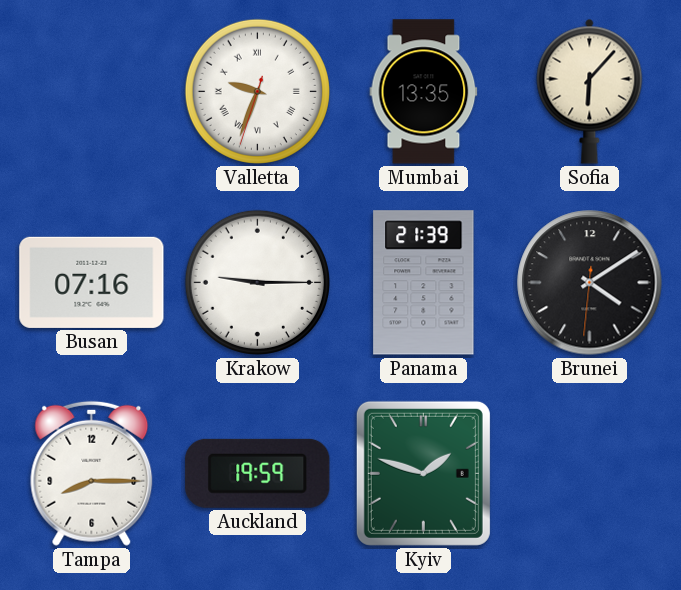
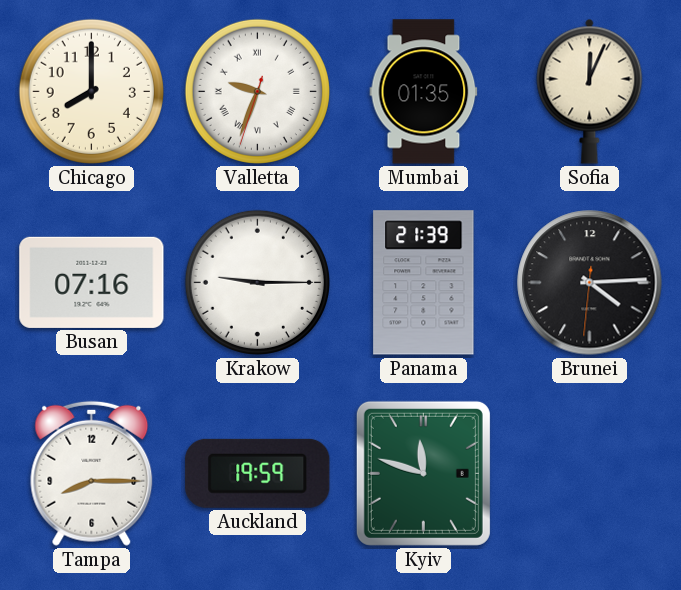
Chicago: none -> 8:00
Mumbai: 13:35 -> 01:35
Sofia: 6:07 -> 12:04
Brunei: 4:09 -> 4:14
Kyiv: 1:48 -> 11:48
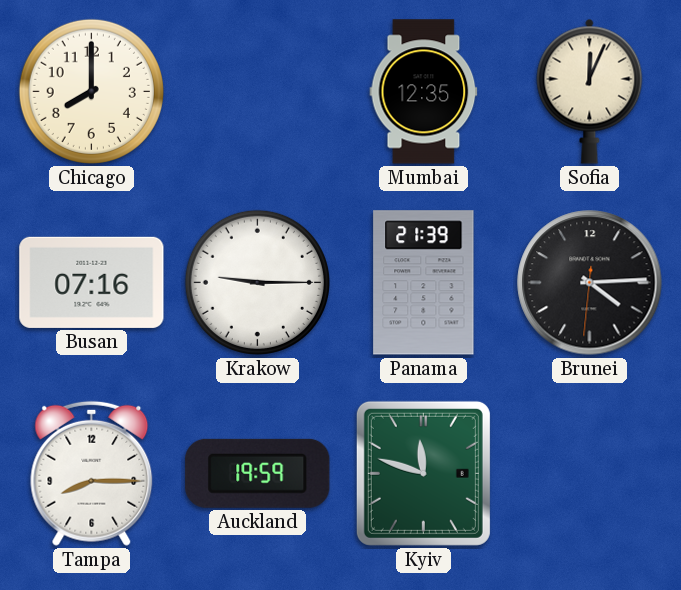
Valletta: 9:33 -> none
Mumbai: 01:35 -> 12:35
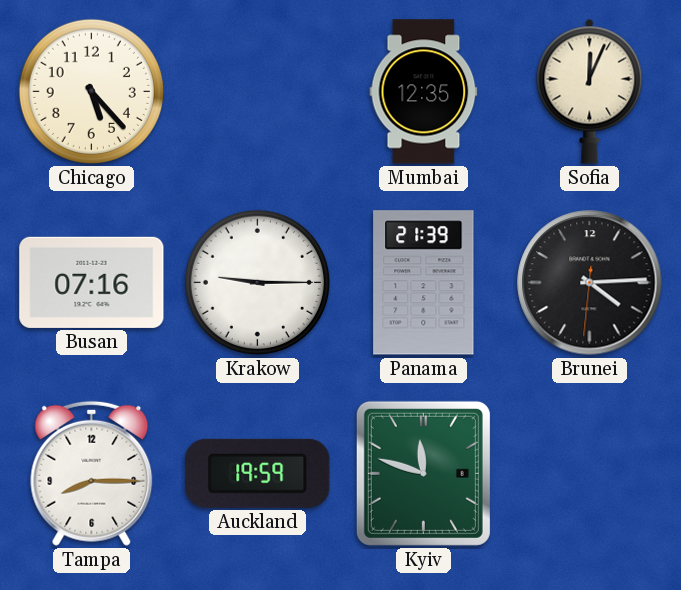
Chicago: 8:00 -> 5:23
